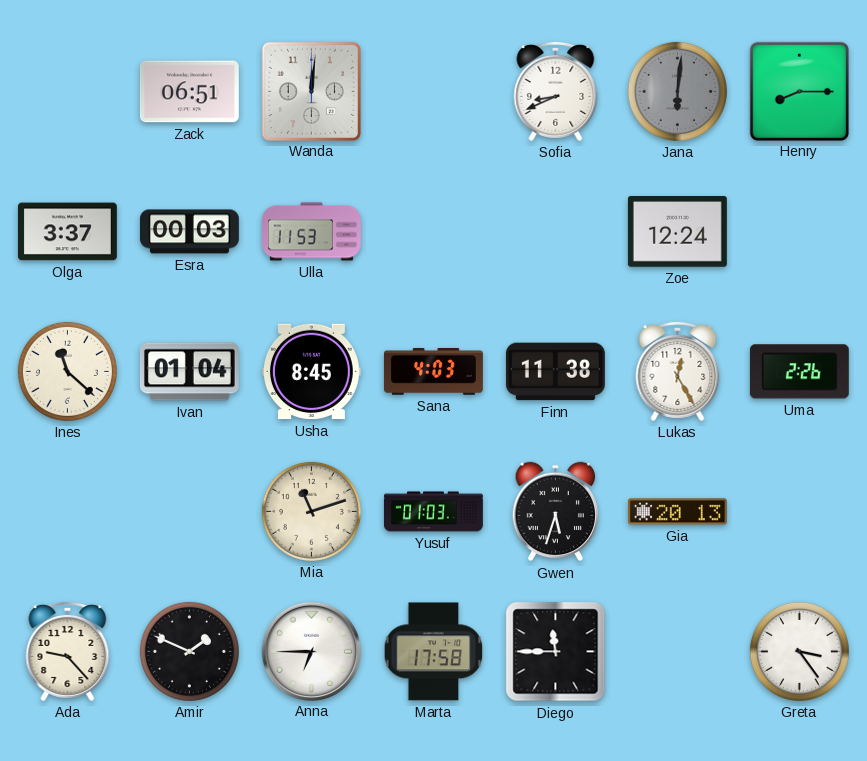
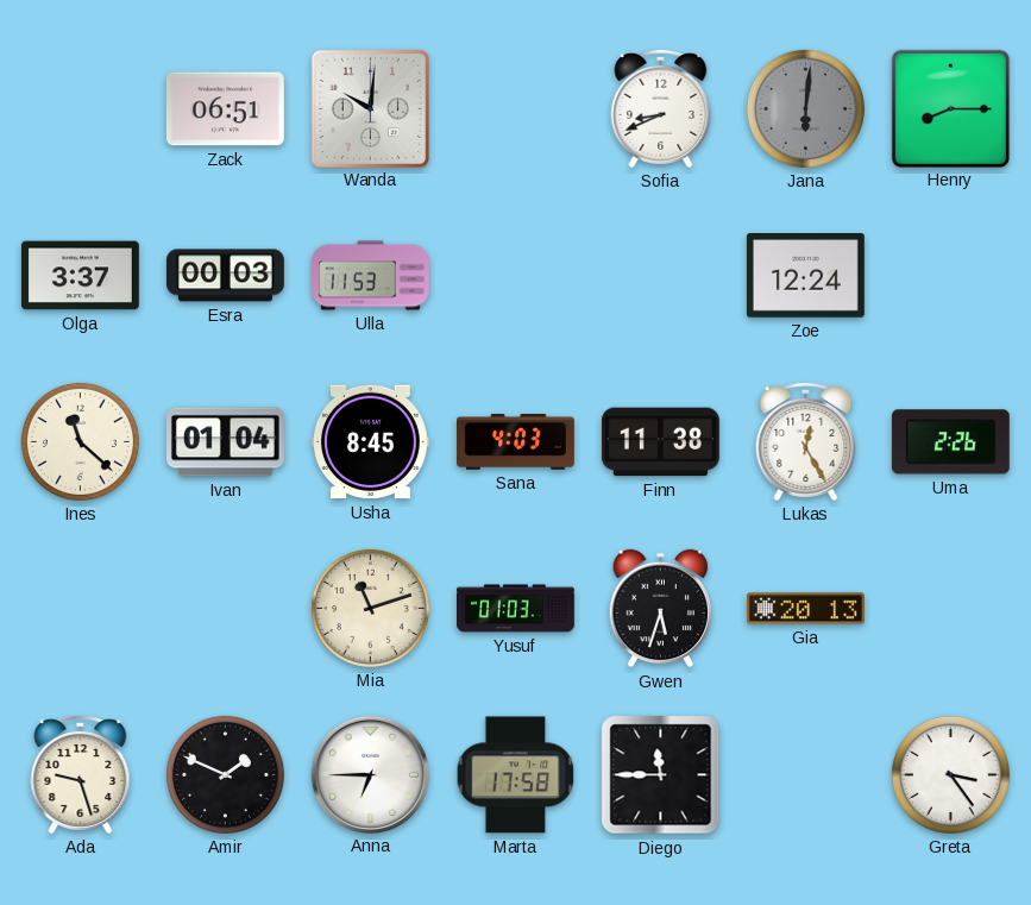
Wanda: 12:01 -> 10:01
Ada: 9:23 -> 9:27
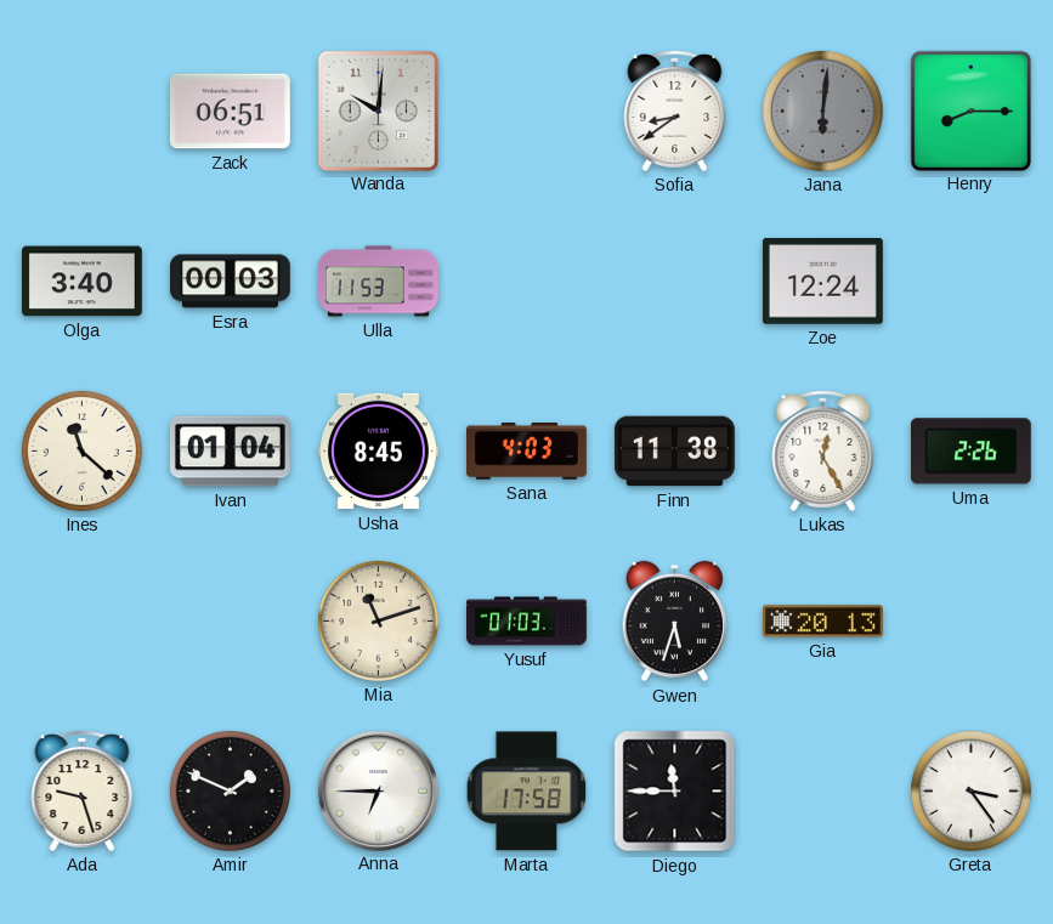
Sofia: 8:41 -> 8:39
Olga: 3:37 -> 3:40
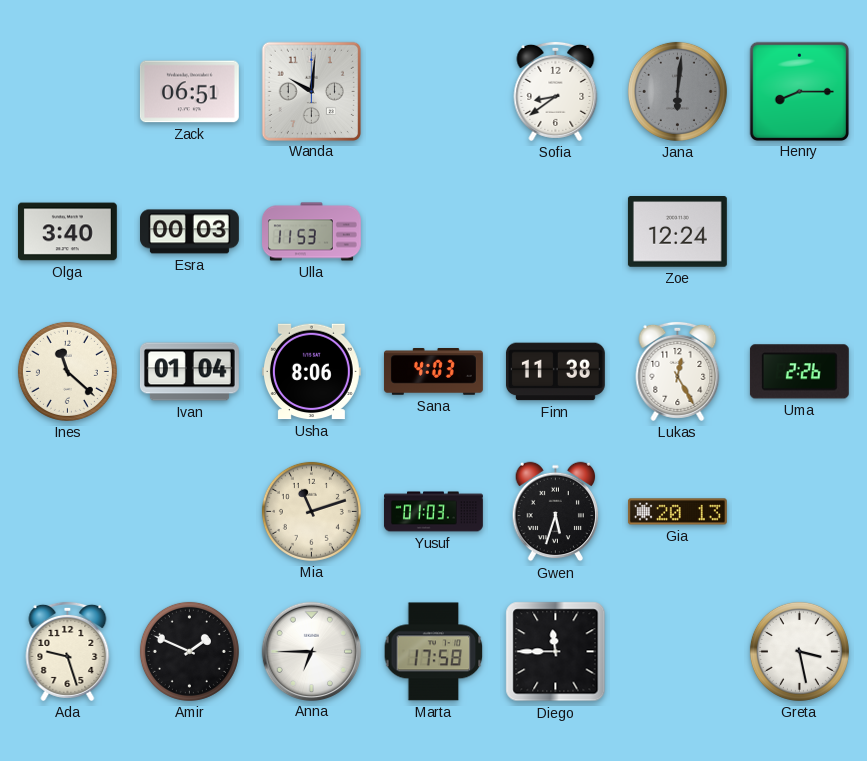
Usha: 8:45 -> 8:06
Greta: 3:24 -> 3:28
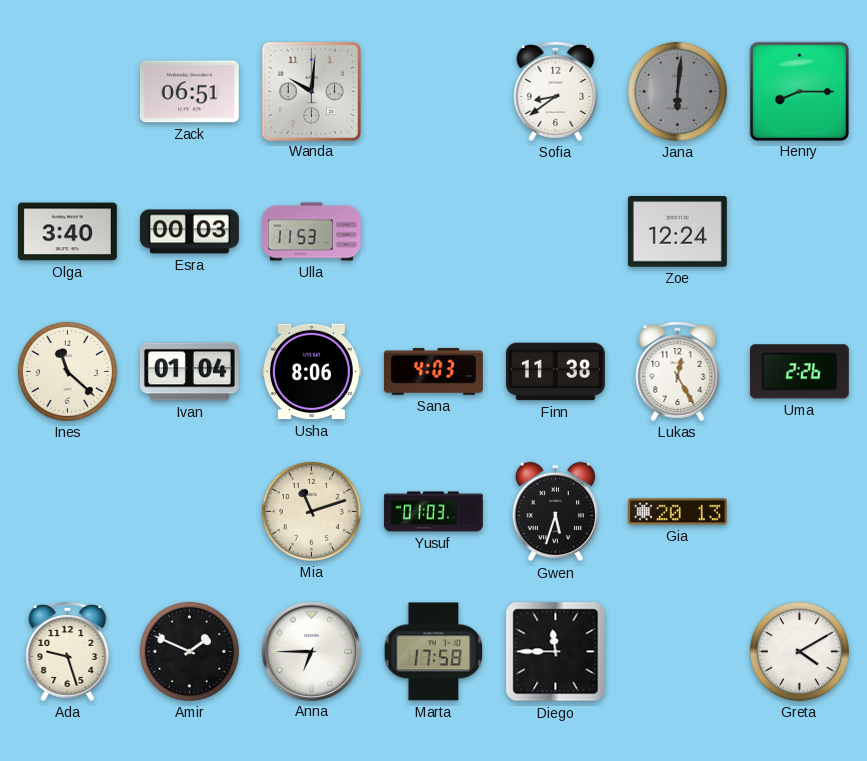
Greta: 3:28 -> 4:10
